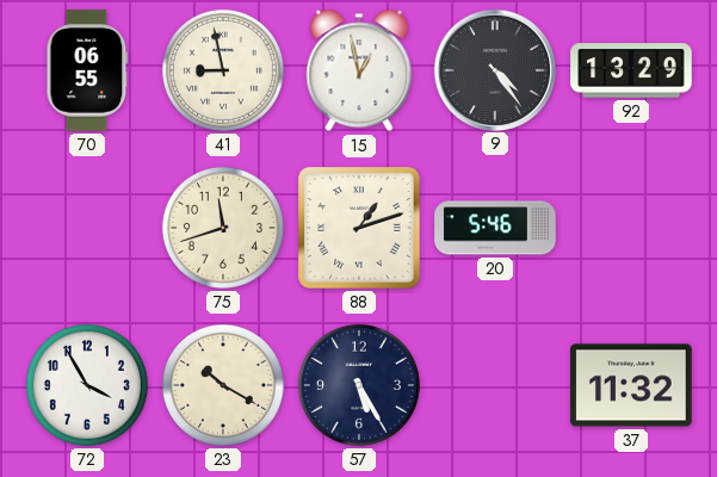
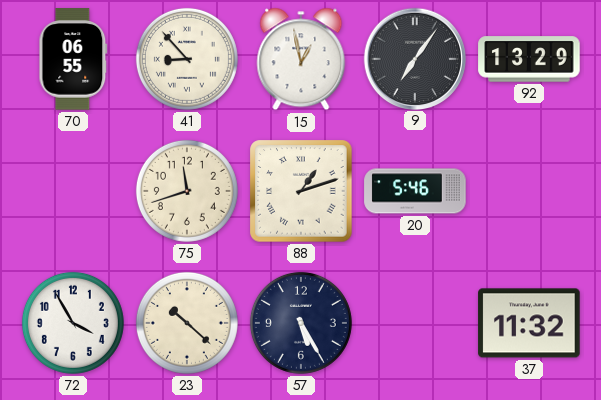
41: 8:58 -> 8:53
9: 4:24 -> 7:06
23: 10:20 -> 10:22
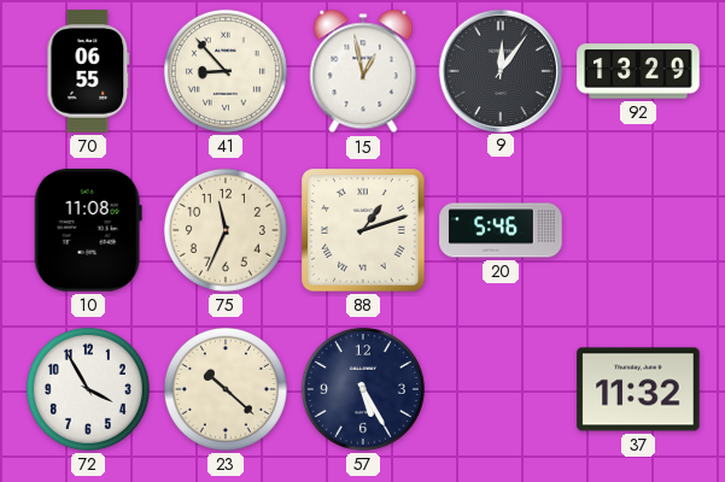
9: 7:06 -> 12:06
10: none -> 11:08
75: 11:42 -> 11:34
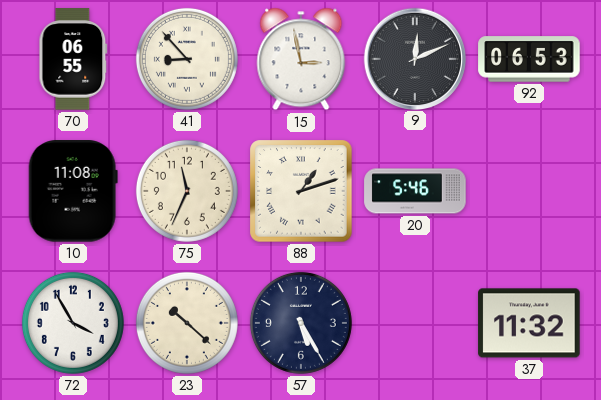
15: 12:58 -> 2:58
9: 12:06 -> 12:11
92: 13:29 -> 06:53
